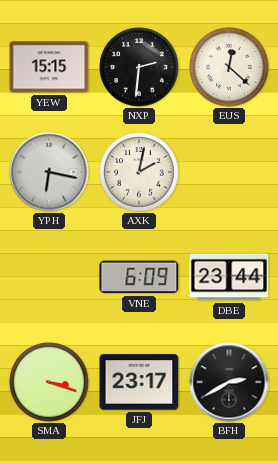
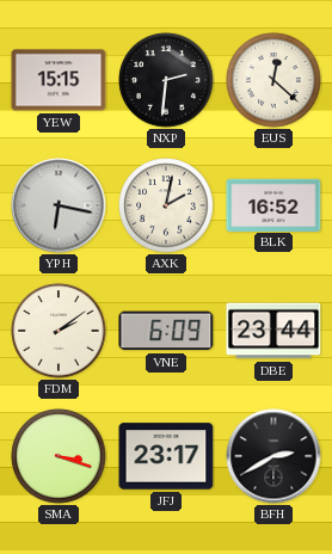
BLK: none -> 16:52
FDM: none -> 2:09
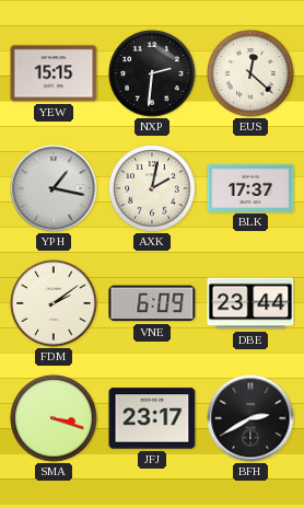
YPH: 6:17 -> 1:17
BLK: 16:52 -> 17:37
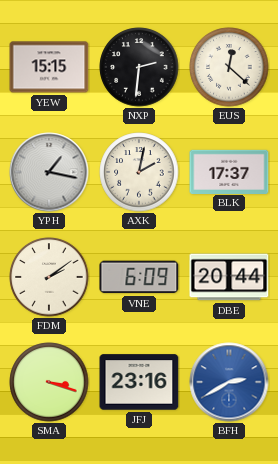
DBE: 23:44 -> 20:44
JFJ: 23:17 -> 23:16
BFH dial: black -> blue
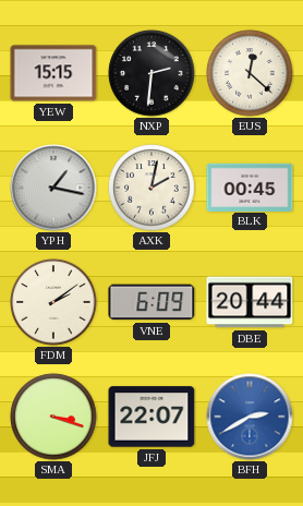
BLK: 17:37 -> 00:45
JFJ: 23:16 -> 22:07
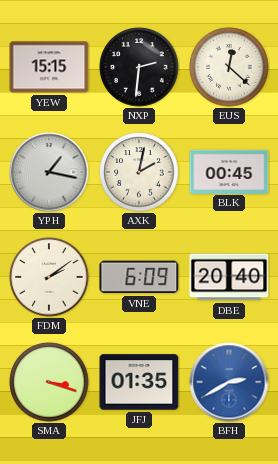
DBE: 20:44 -> 20:40
JFJ: 22:07 -> 01:35
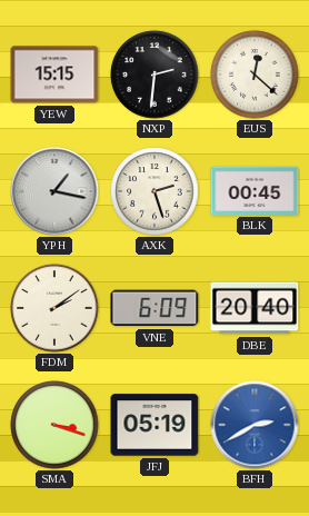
AXK: 2:02 -> 2:27
JFJ: 01:35 -> 05:19
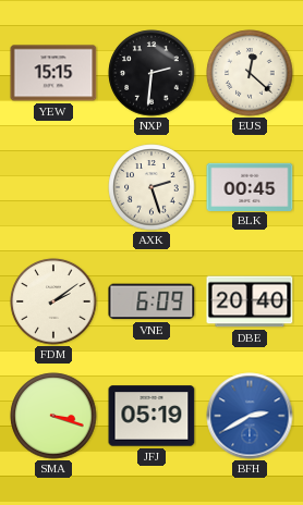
YPH: 1:17 -> none
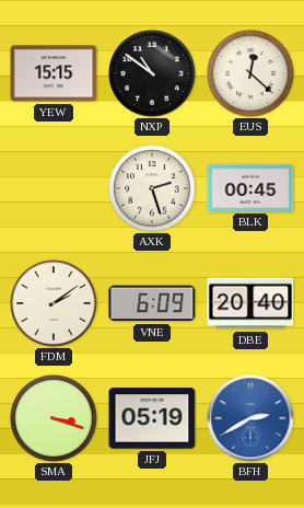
NXP: 2:31 -> 10:51
